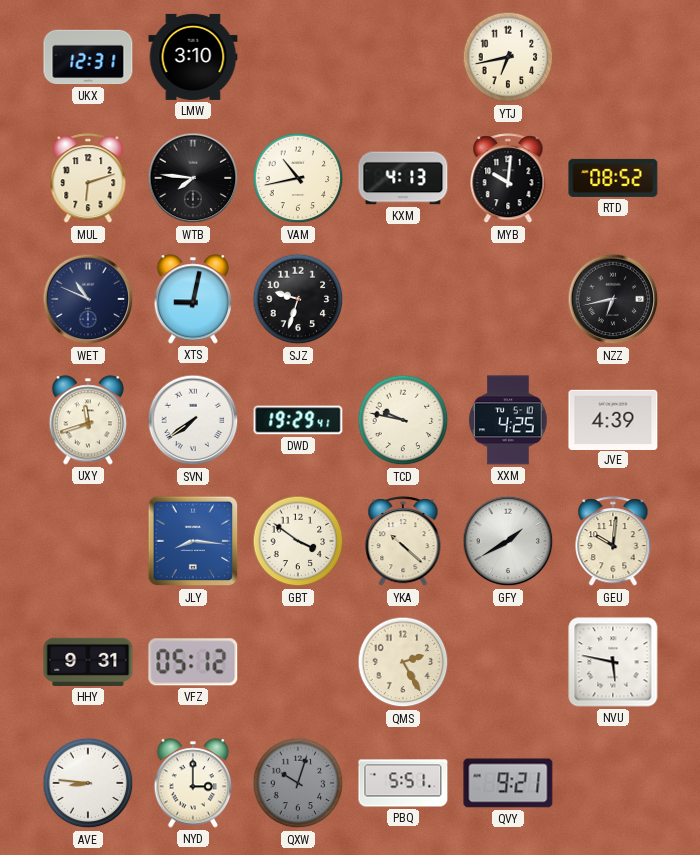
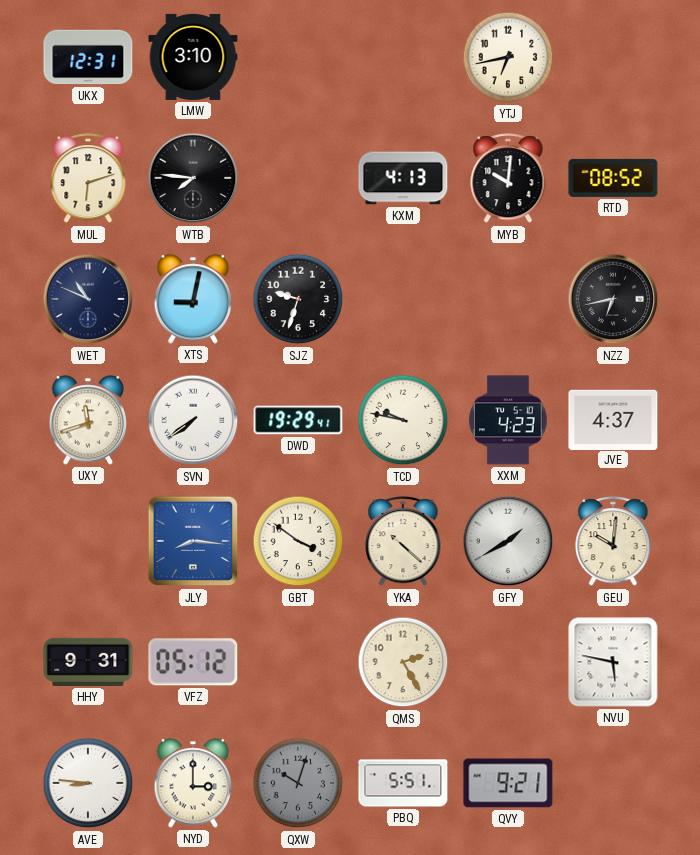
VAM: 10:43 -> none
XXM: 4:25 -> 4:23
JVE: 4:39 -> 4:37
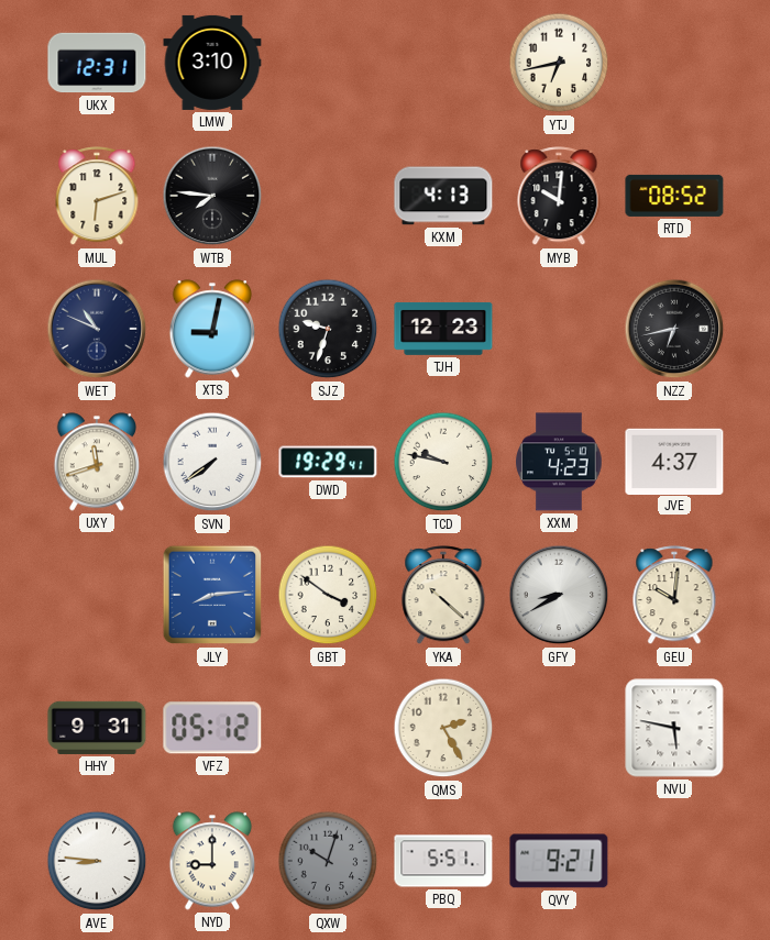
TJH: none -> 12:23
JLY: 8:16 -> 8:14
GFY: 1:40 -> 8:40
NYD: 3:00 -> 9:00
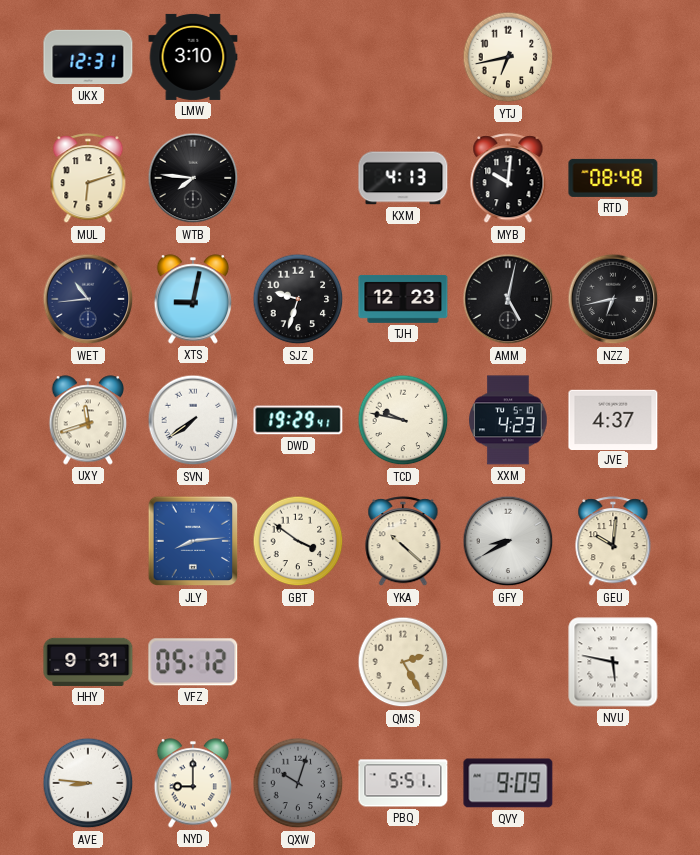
RTD: 08:52 -> 08:48
WET: 10:49 -> 10:44
AMM: none -> 5:02
QVY: 9:21 -> 9:09
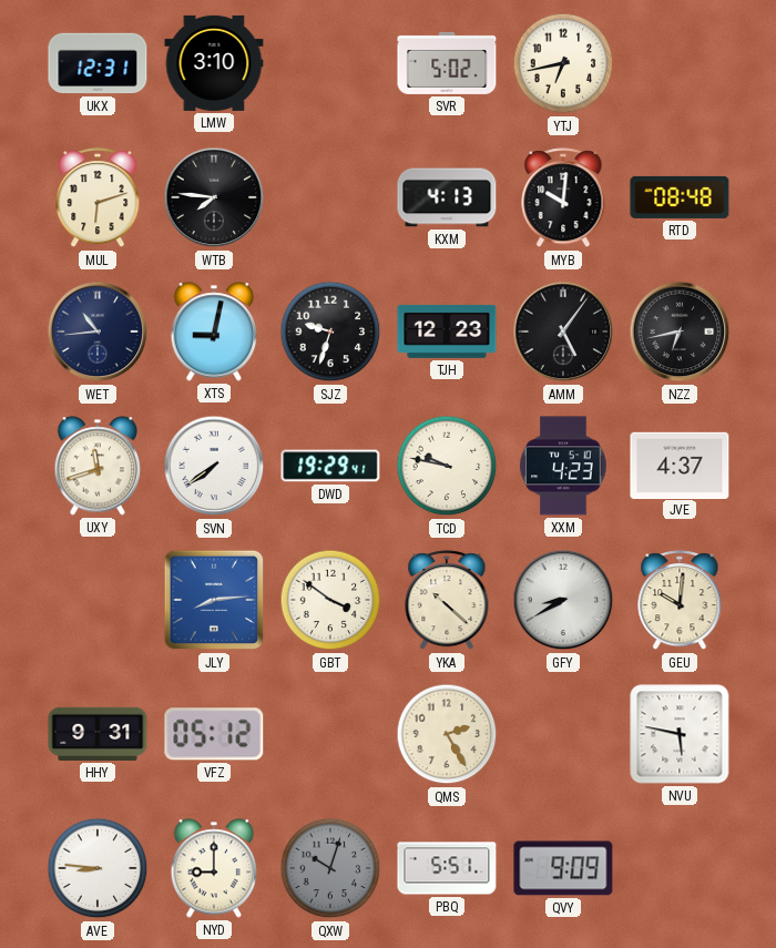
SVR: none -> 5:02
AMM: 5:02 -> 5:06
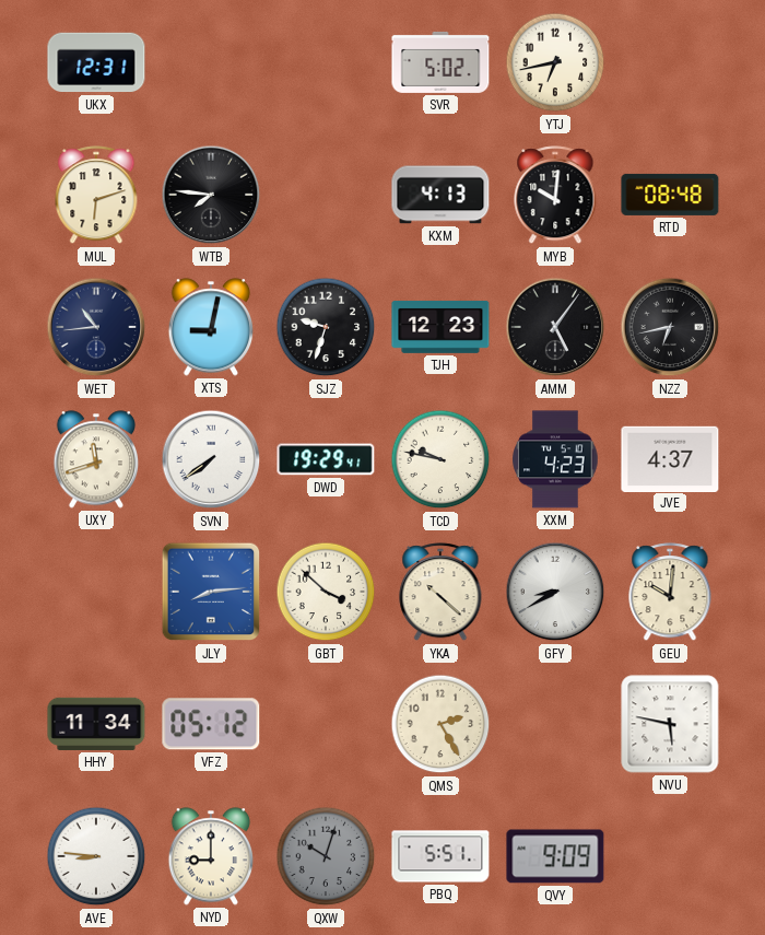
LMW: 3:10 -> none
GBT: 3:51 -> 3:52
HHY: 9:31 -> 11:34
